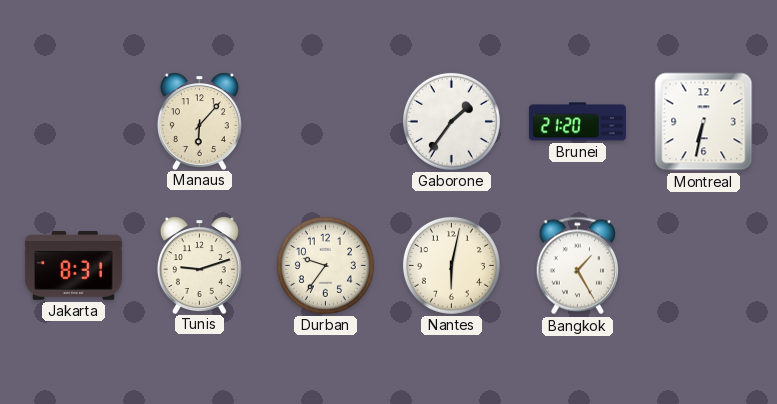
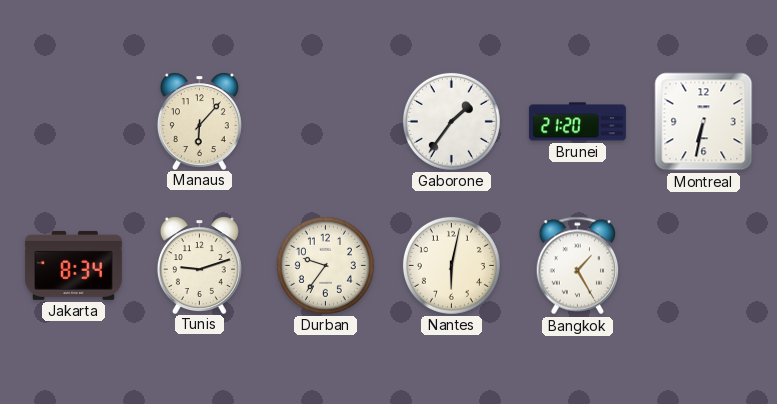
Jakarta: 8:31 -> 8:34
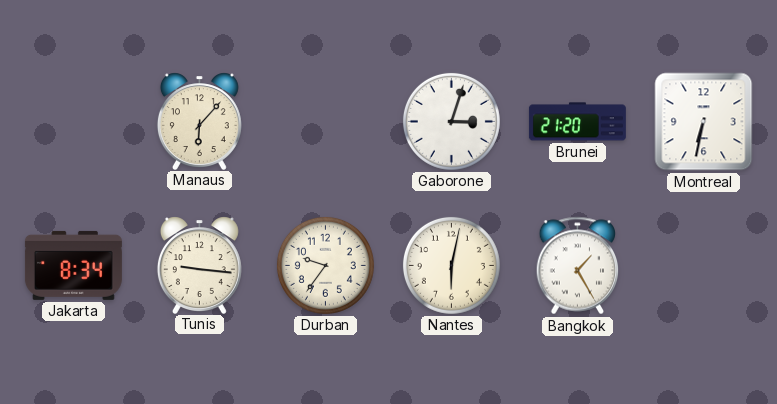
Gaborone: 1:36 -> 3:03
Tunis: 9:12 -> 9:16
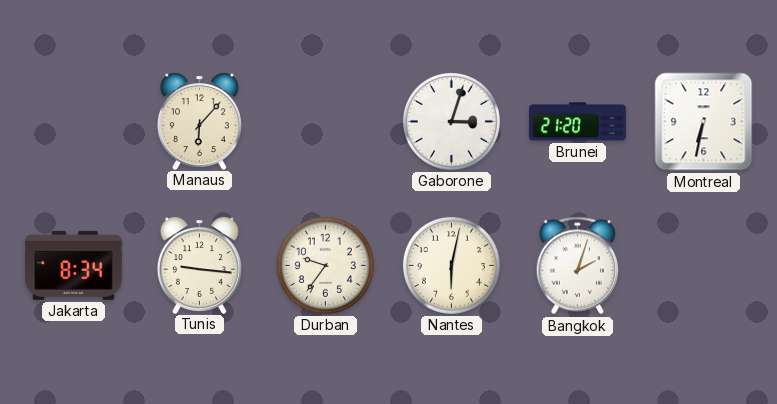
Bangkok: 1:25 -> 2:03
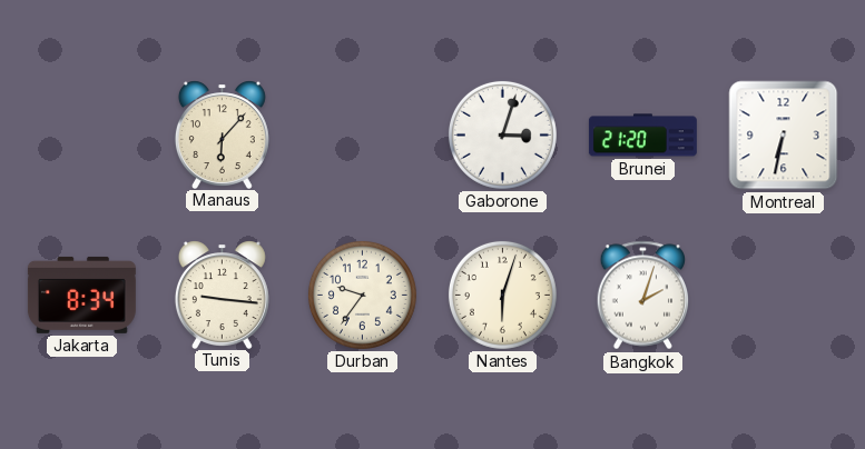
Nantes: 6:02 -> 6:03
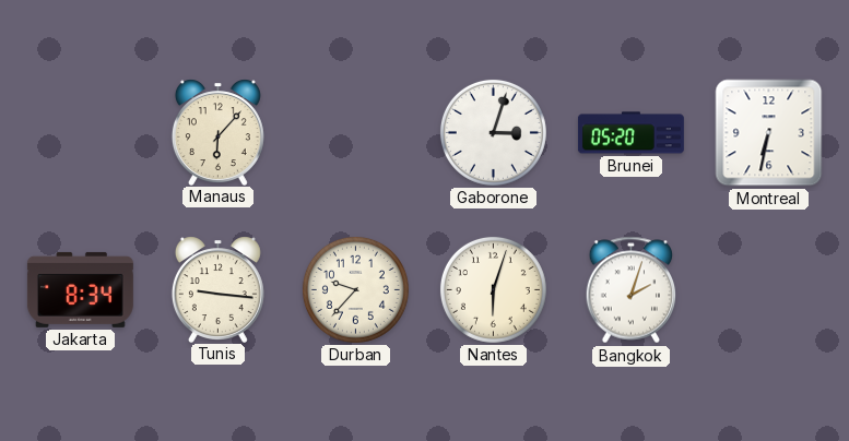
Brunei: 21:20 -> 05:20
Durban: 9:36 -> 9:37
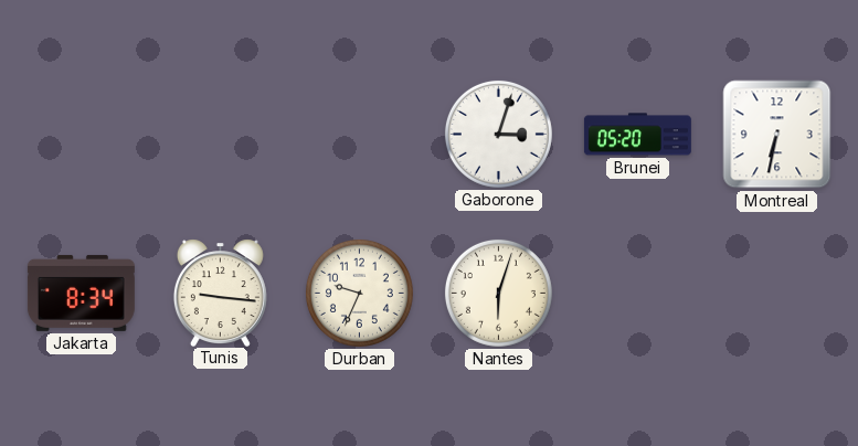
Manaus: 6:07 -> none
Durban: 9:37 -> 9:34
Bangkok: 2:03 -> none
